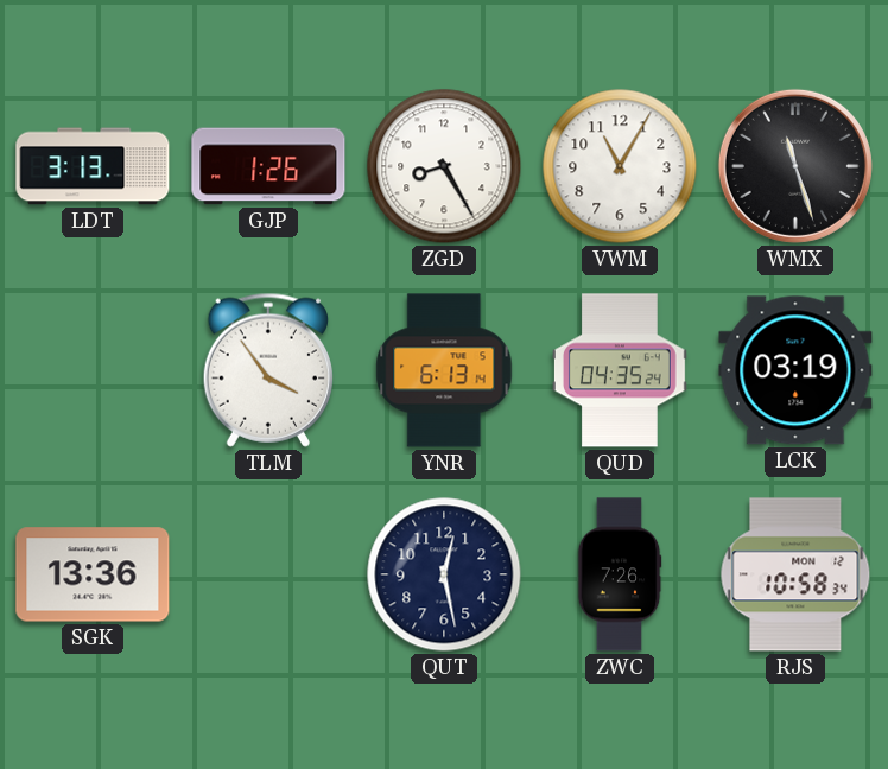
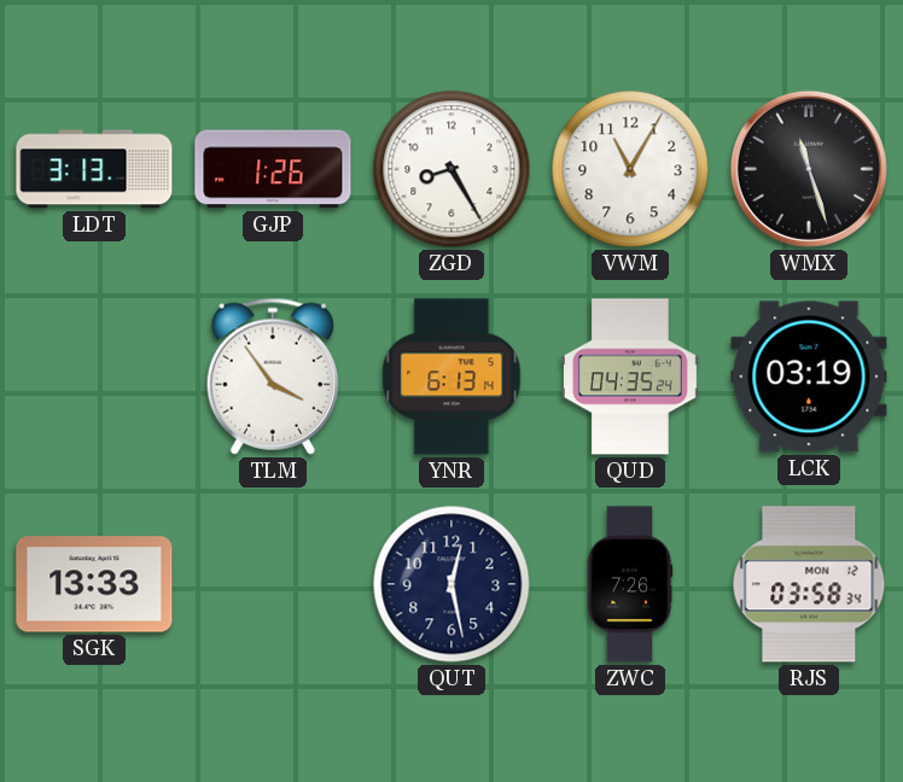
SGK: 13:36 -> 13:33
RJS: 10:58 -> 03:58
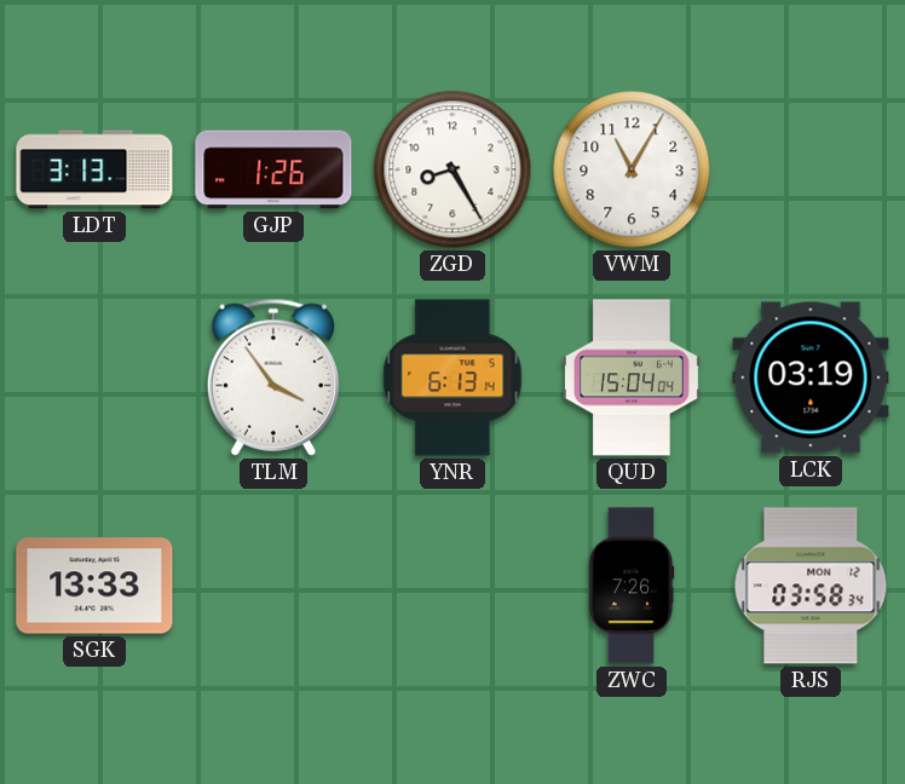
WMX: 11:27 -> none
QUD: 04:35 -> 15:04
QUT: 12:28 -> none
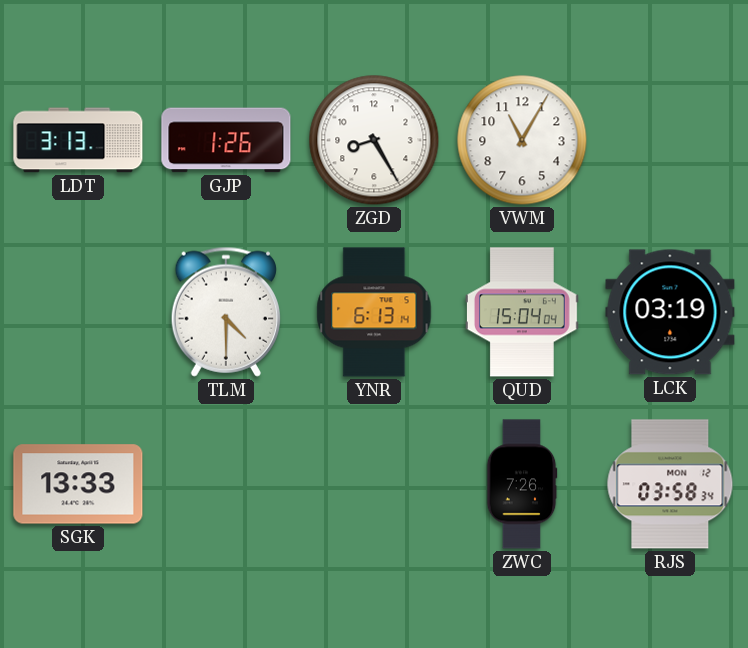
TLM: 3:54 -> 4:30
